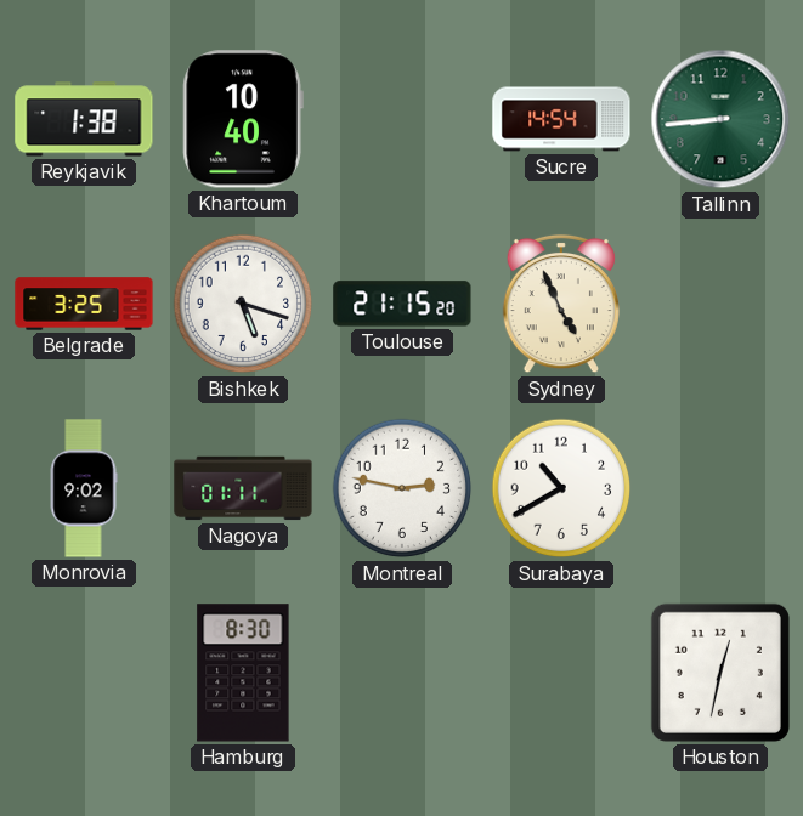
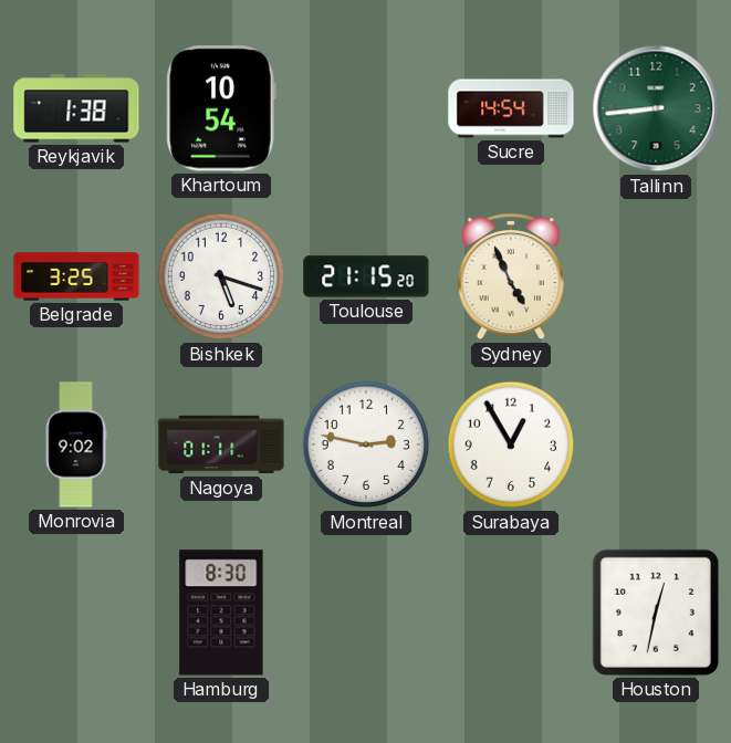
Khartoum: 10:40 -> 10:54
Surabaya: 10:40 -> 12:55
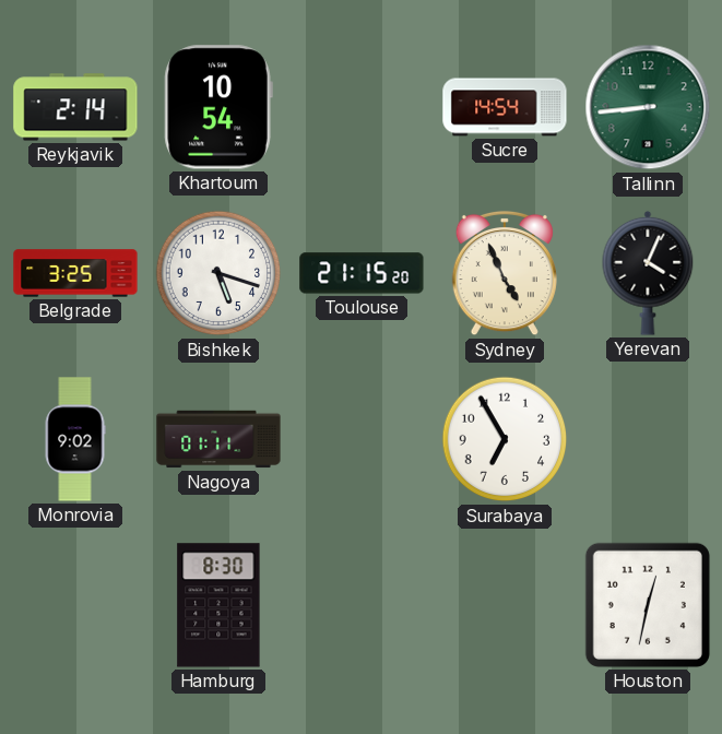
Reykjavik: 1:38 -> 2:14
Yerevan: none -> 4:04
Montreal: 2:47 -> none
Surabaya: 12:55 -> 6:55
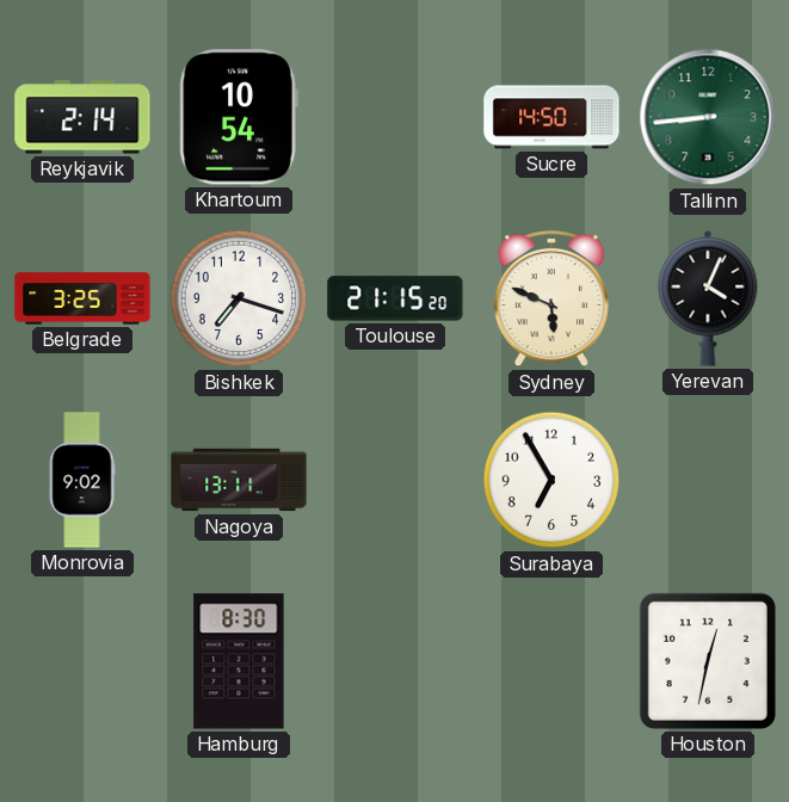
Sucre: 14:54 -> 14:50
Bishkek: 5:18 -> 7:18
Sydney: 4:56 -> 5:49
Nagoya: 01:11 -> 13:11
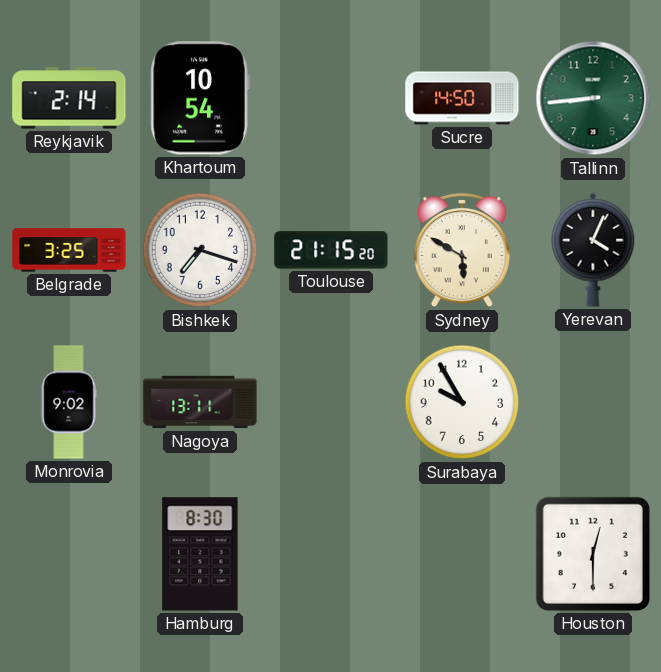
Sydney: 5:49 -> 5:50
Surabaya: 6:55 -> 9:55
Houston: 12:32 -> 12:30
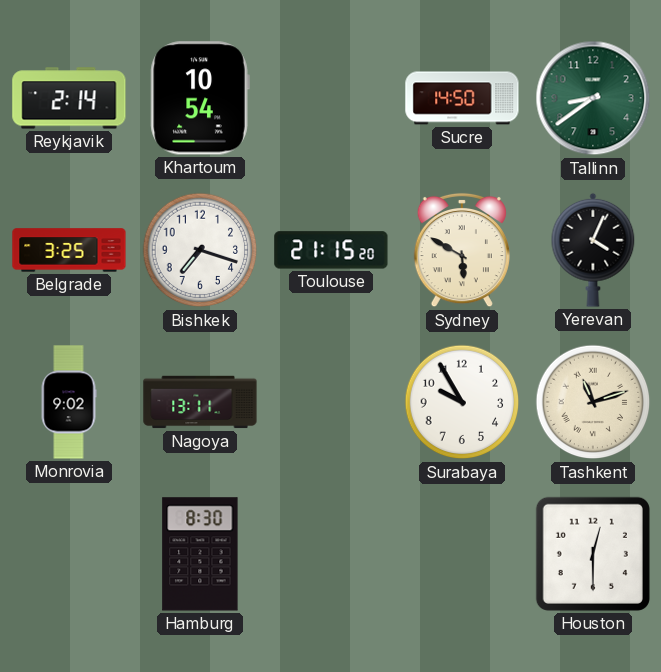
Tallinn: 8:44 -> 8:39
Tashkent: none -> 11:12
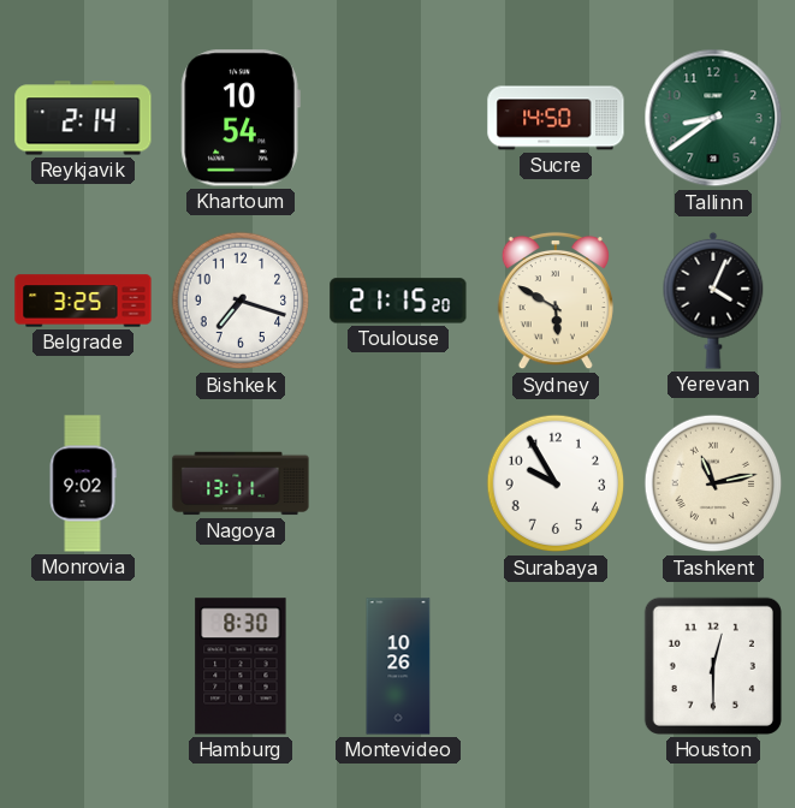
Tashkent: 11:12 -> 11:13
Montevideo: none -> 10:26
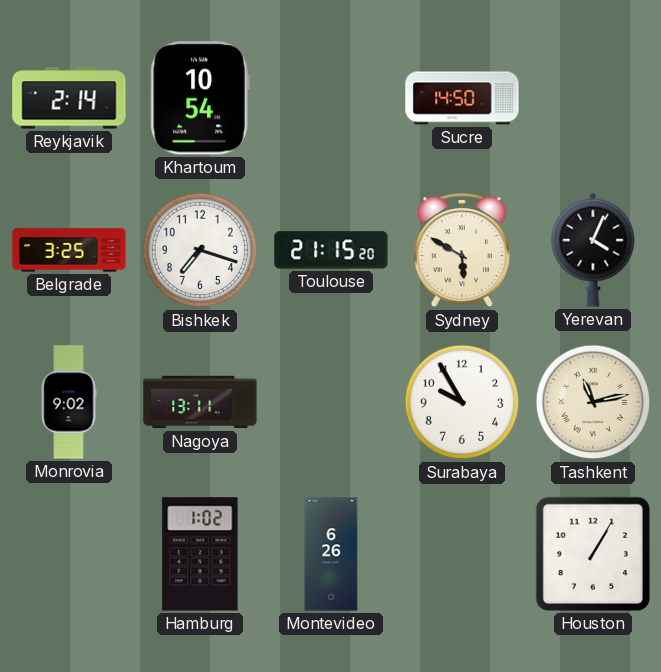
Tallinn: 8:39 -> none
Hamburg: 8:30 -> 1:02
Montevideo: 10:26 -> 6:26
Houston: 12:30 -> 1:05
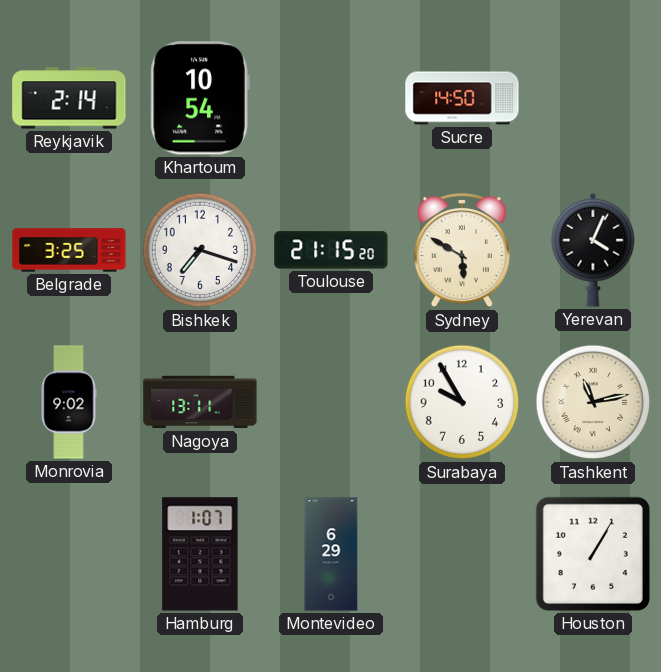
Hamburg: 1:02 -> 1:07
Montevideo: 6:26 -> 6:29
